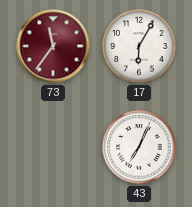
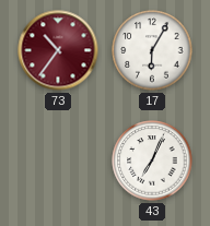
73: 11:36 -> 10:36
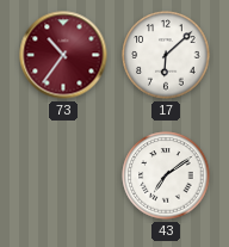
17: 6:05 -> 6:08
43: 7:04 -> 7:09
